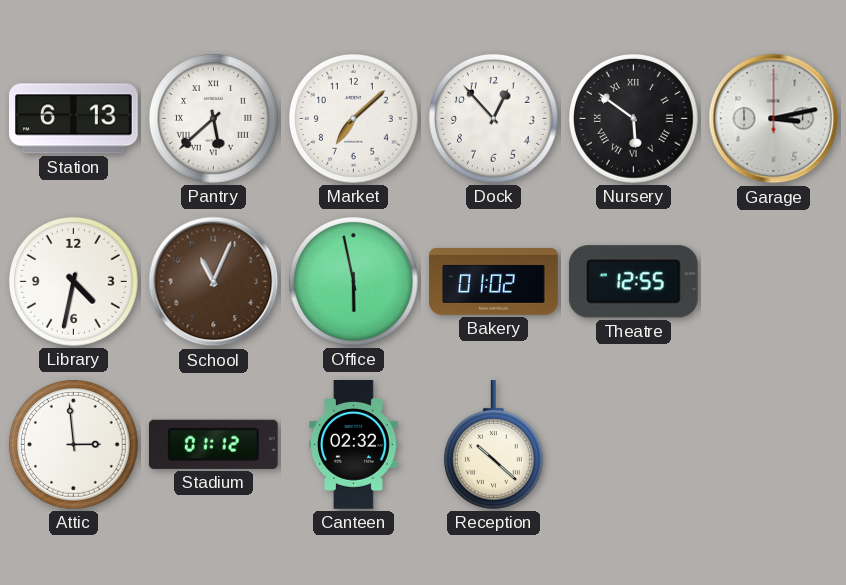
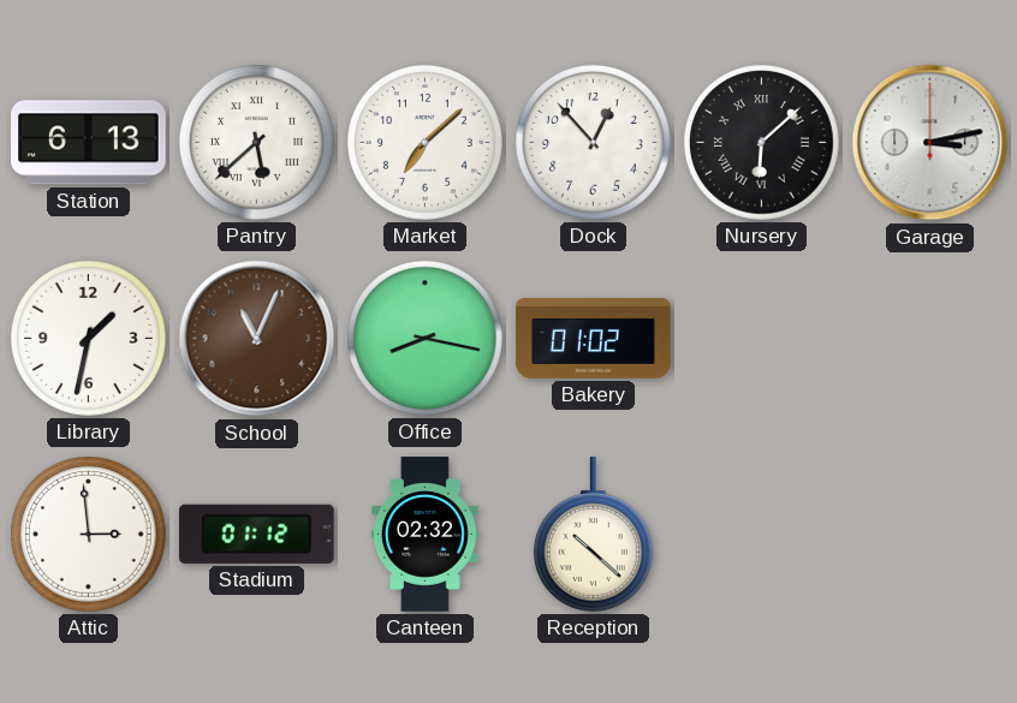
Nursery: 5:51 -> 6:08
Library: 4:32 -> 1:32
Office: 5:58 -> 8:17
Theatre: 12:55 -> none
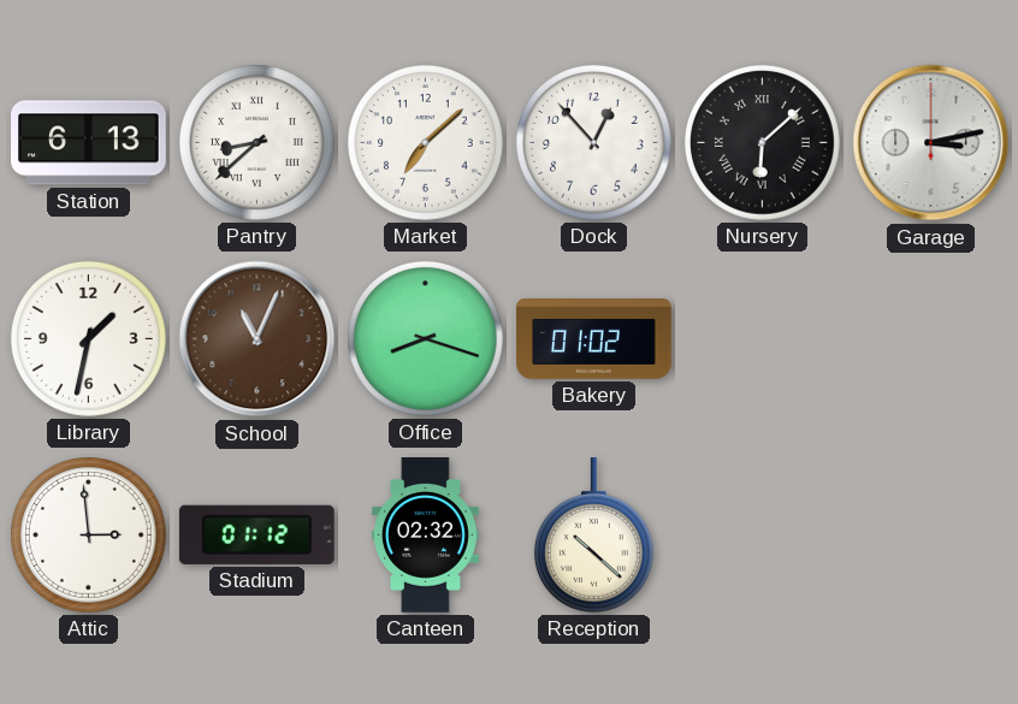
Pantry: 5:38 -> 8:38
Office: 8:17 -> 8:18
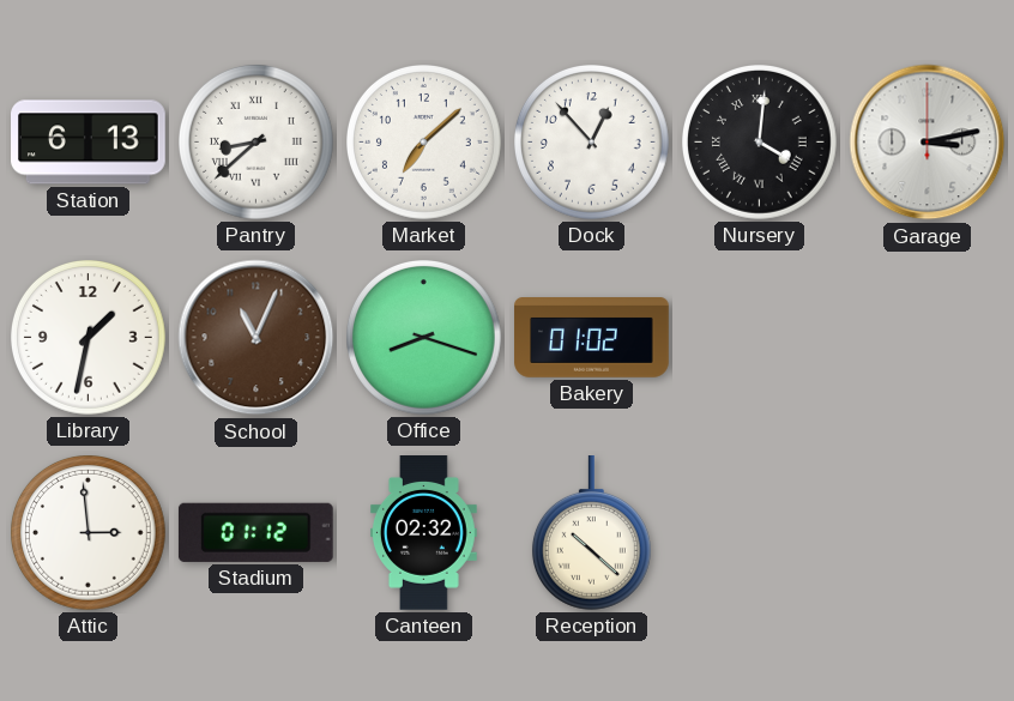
Nursery: 6:08 -> 4:01
